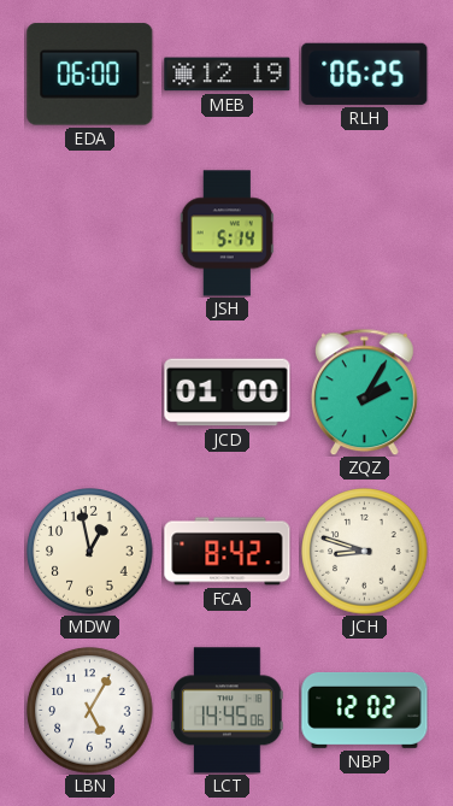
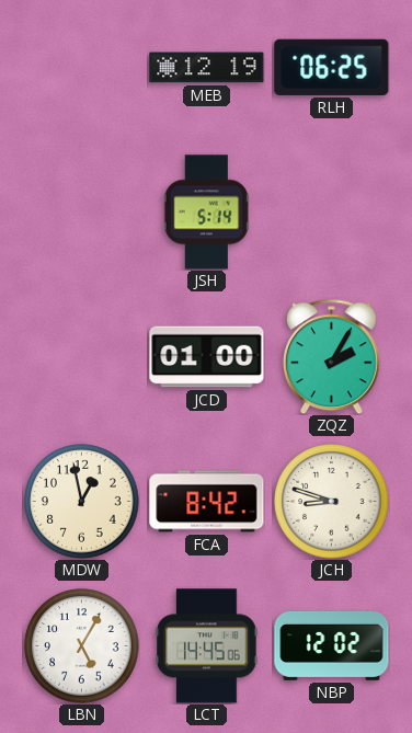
EDA: 06:00 -> none
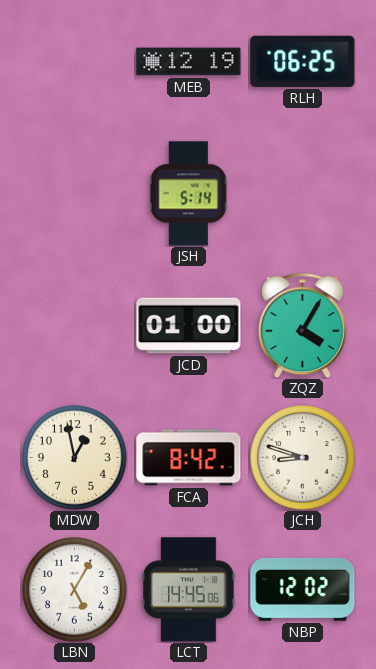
ZQZ: 2:05 -> 4:05
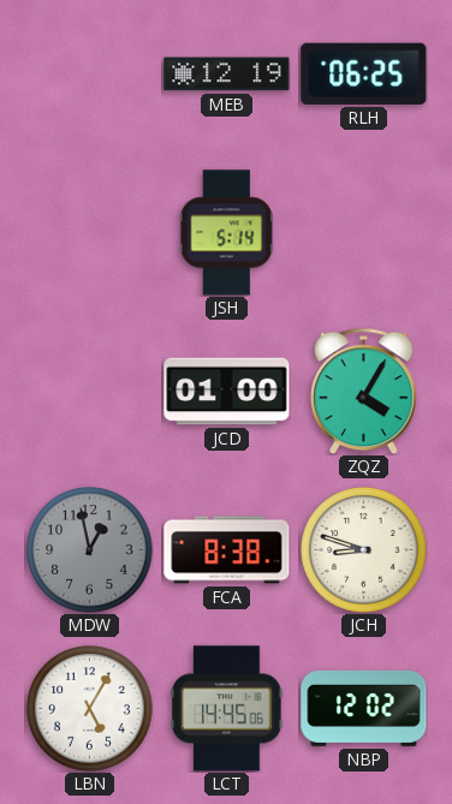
MDW dial: cream -> grey
FCA: 8:42 -> 8:38
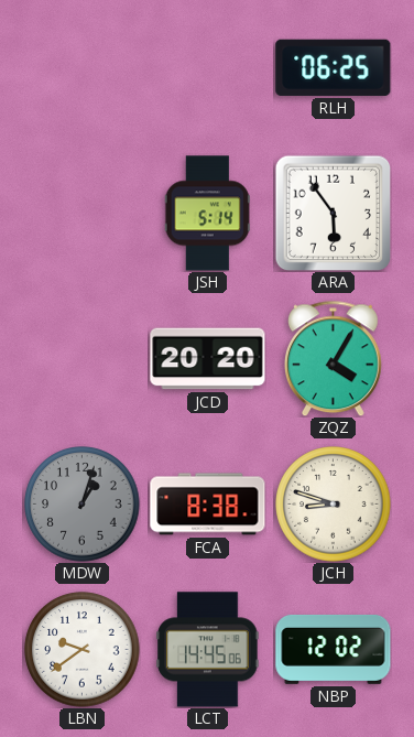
MEB: 12:19 -> none
ARA: none -> 5:54
JCD: 01:00 -> 20:20
MDW: 12:58 -> 1:03
LBN: 5:05 -> 9:39
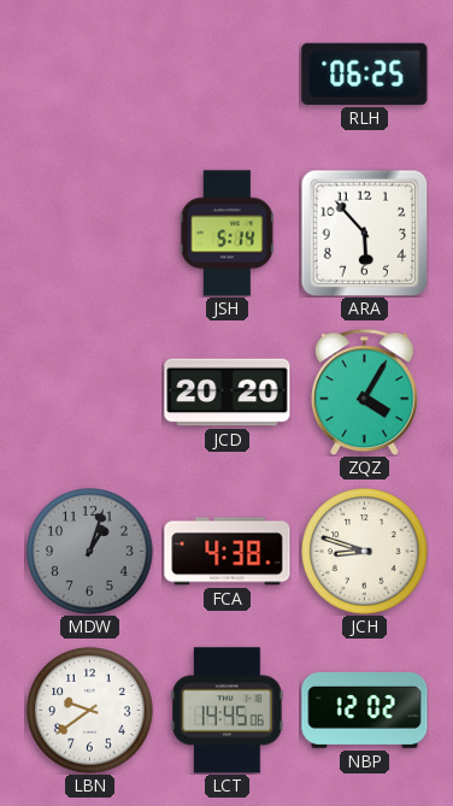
ARA: 5:54 -> 5:53
FCA: 8:38 -> 4:38
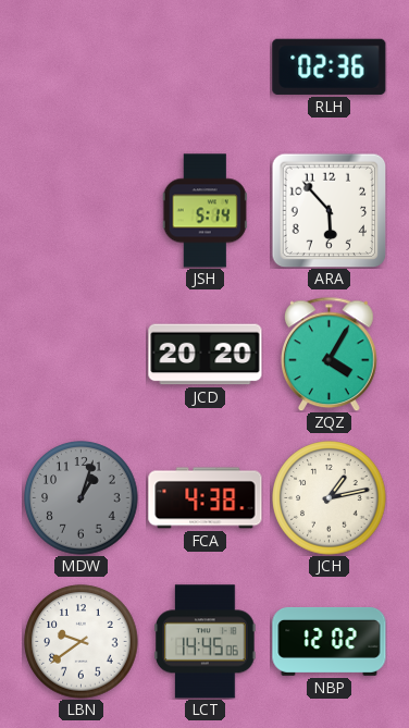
RLH: 06:25 -> 02:36
JCH: 8:48 -> 1:13
